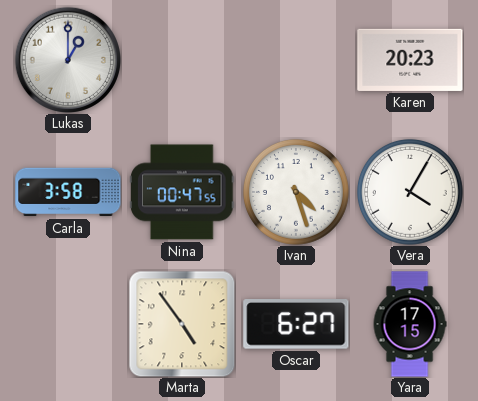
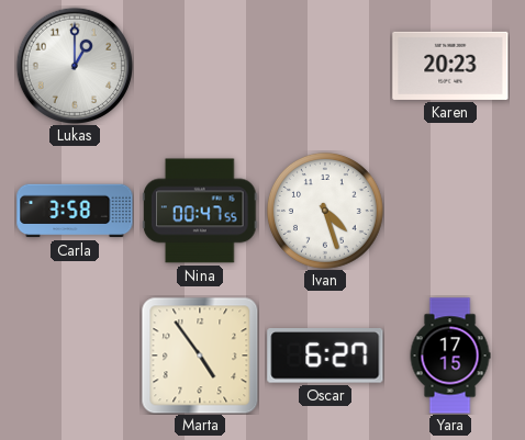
Vera: 4:05 -> none
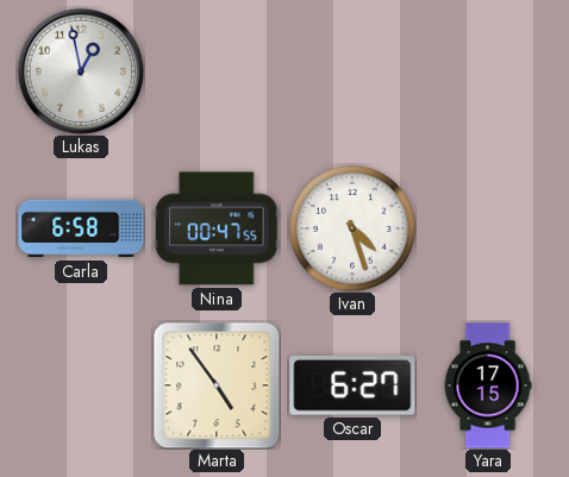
Lukas: 1:00 -> 12:58
Karen: 20:23 -> none
Carla: 3:58 -> 6:58
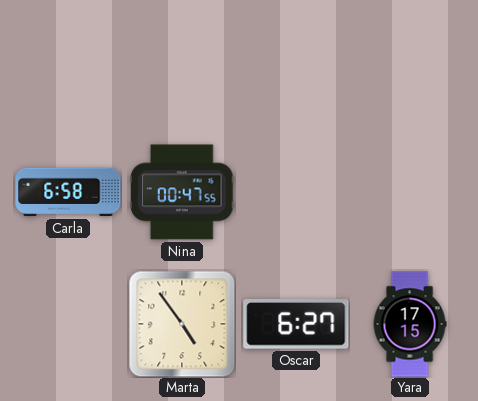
Lukas: 12:58 -> none
Ivan: 4:27 -> none
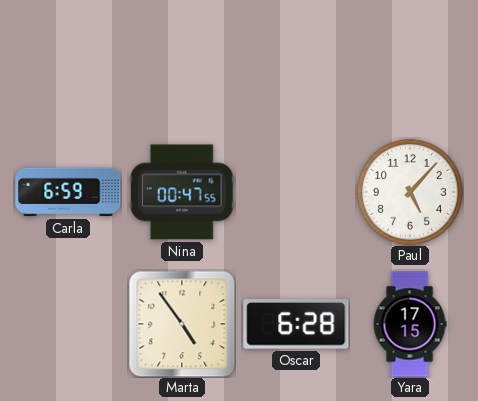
Carla: 6:58 -> 6:59
Paul: none -> 5:07
Oscar: 6:27 -> 6:28
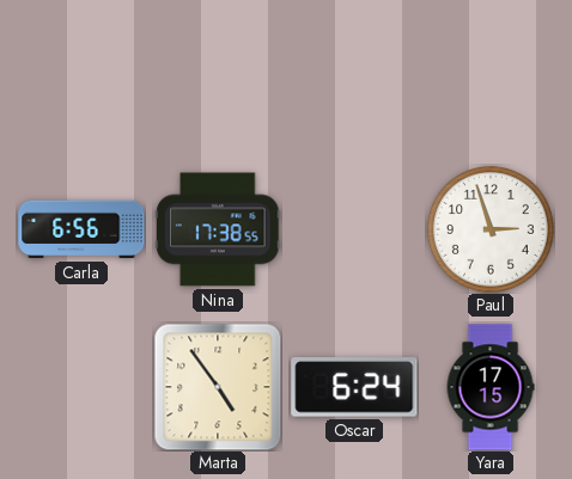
Carla: 6:59 -> 6:56
Nina: 00:47 -> 17:38
Paul: 5:07 -> 2:57
Oscar: 6:28 -> 6:24
